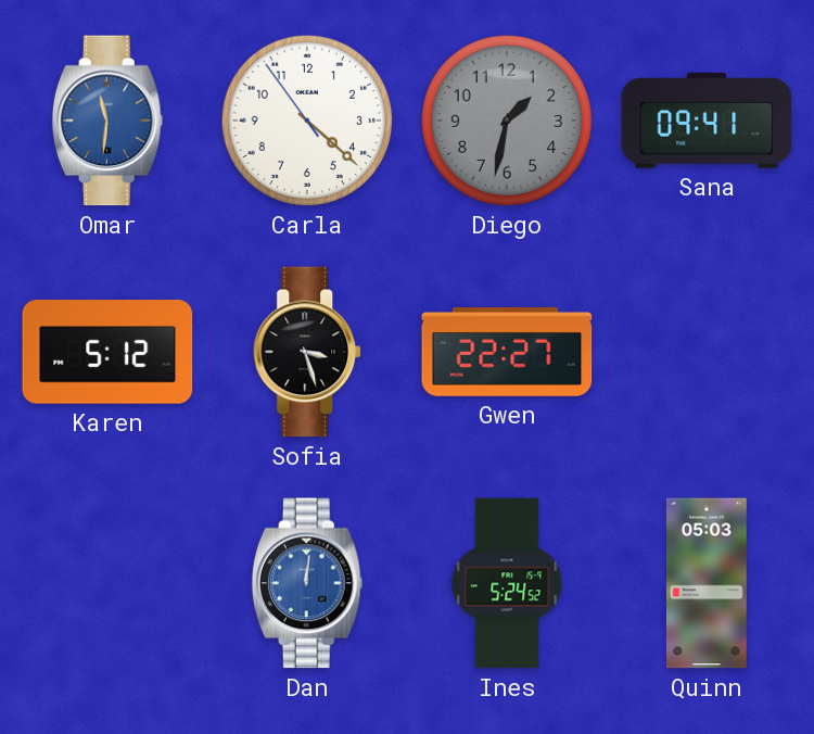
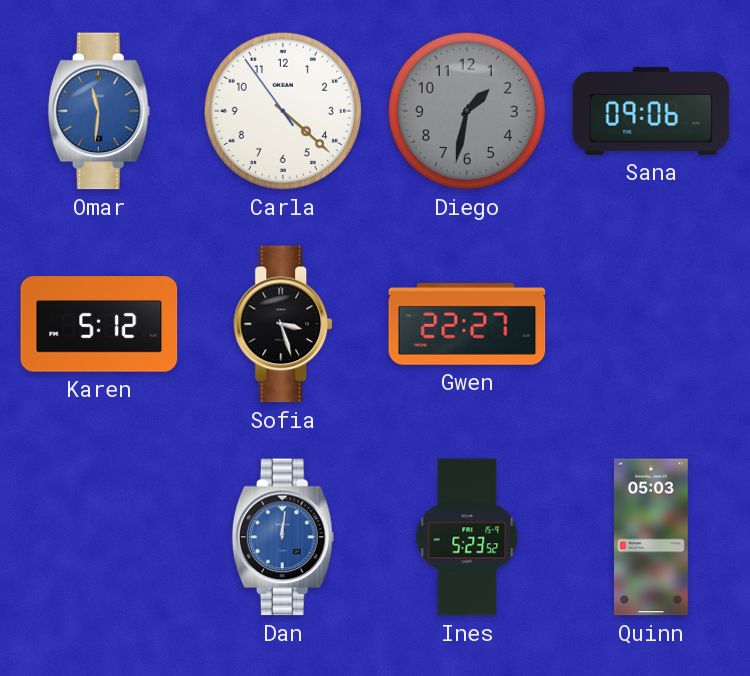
Sana: 09:41 -> 09:06
Ines: 5:24 -> 5:23
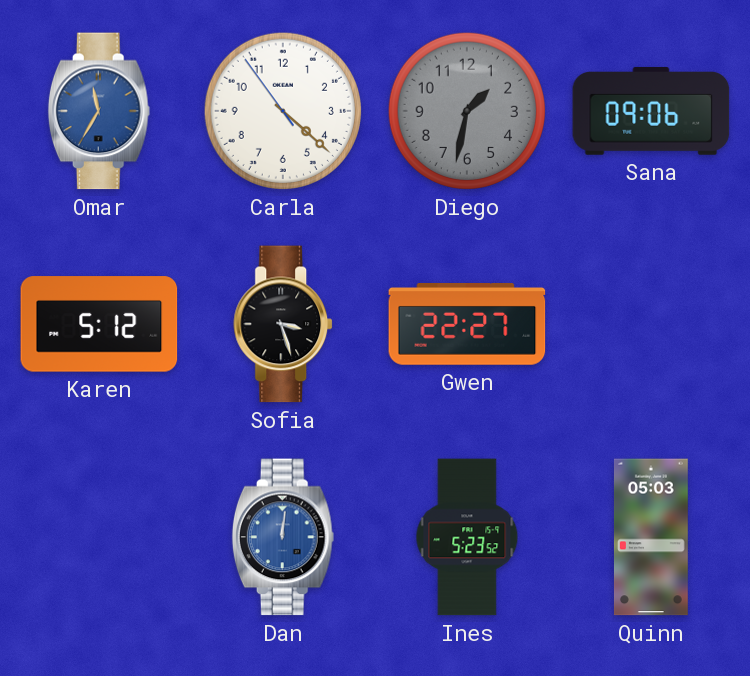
Omar: 11:31 -> 11:35
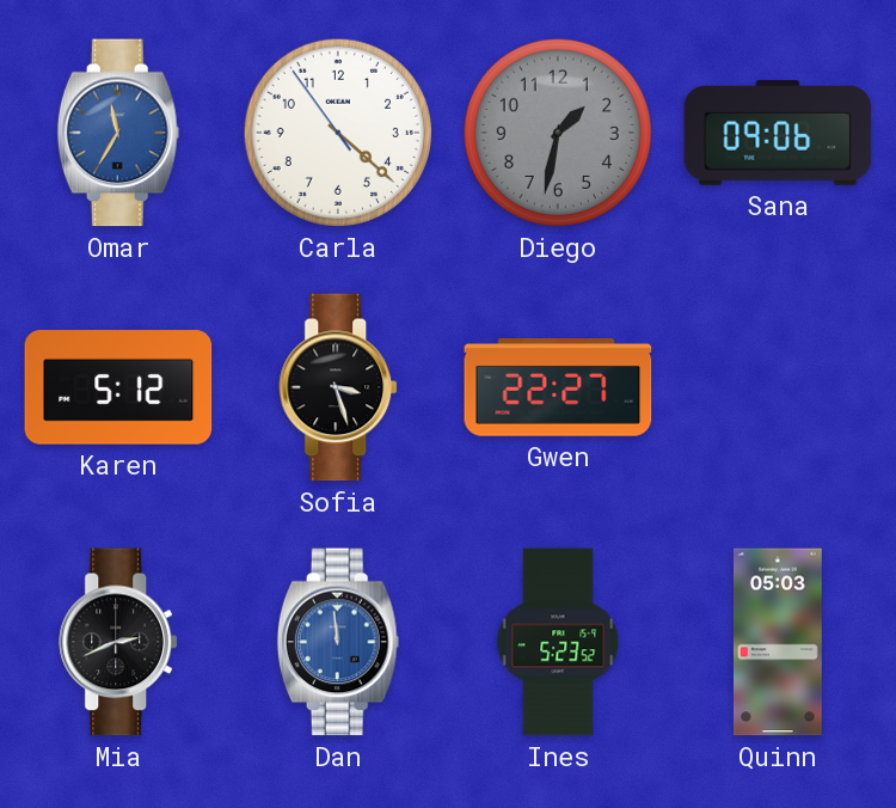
Mia: none -> 2:41
Dan: 12:01 -> 11:59
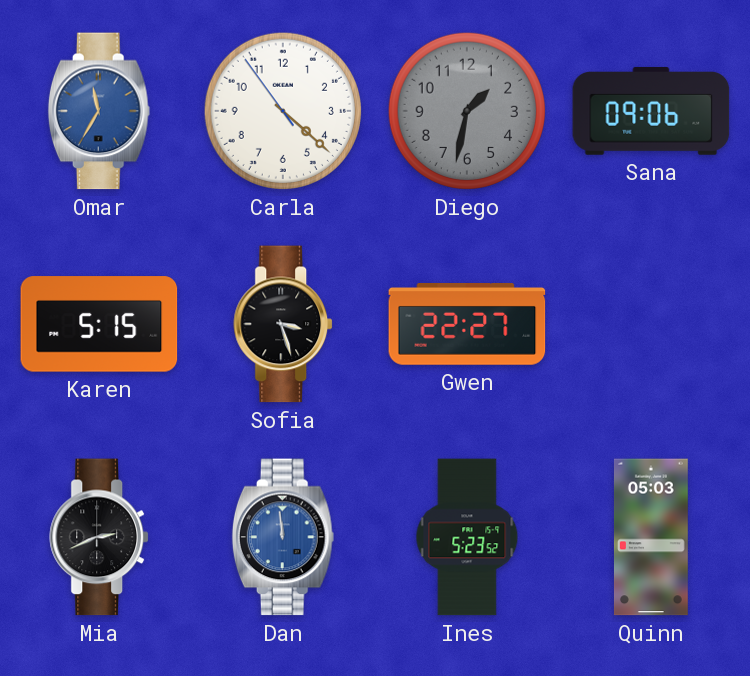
Karen: 5:12 -> 5:15
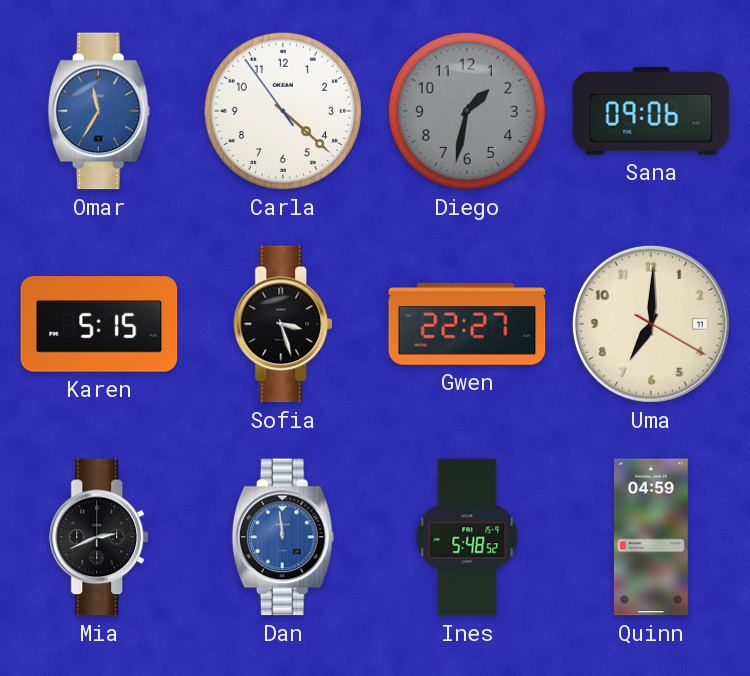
Uma: none -> 7:00
Ines: 5:23 -> 5:48
Quinn: 05:03 -> 04:59
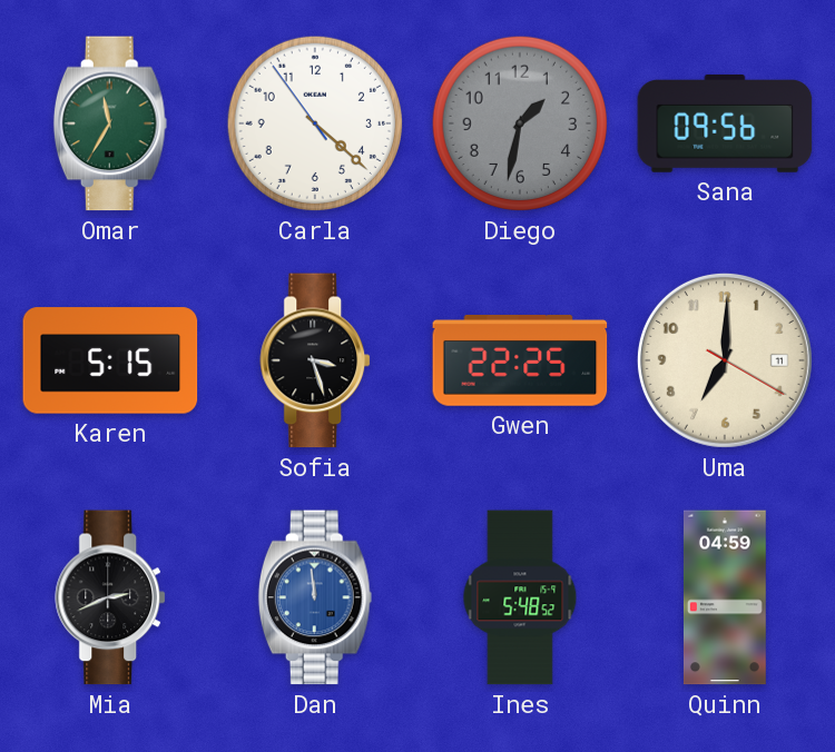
Omar dial: blue -> green
Sana: 09:06 -> 09:56
Gwen: 22:27 -> 22:25
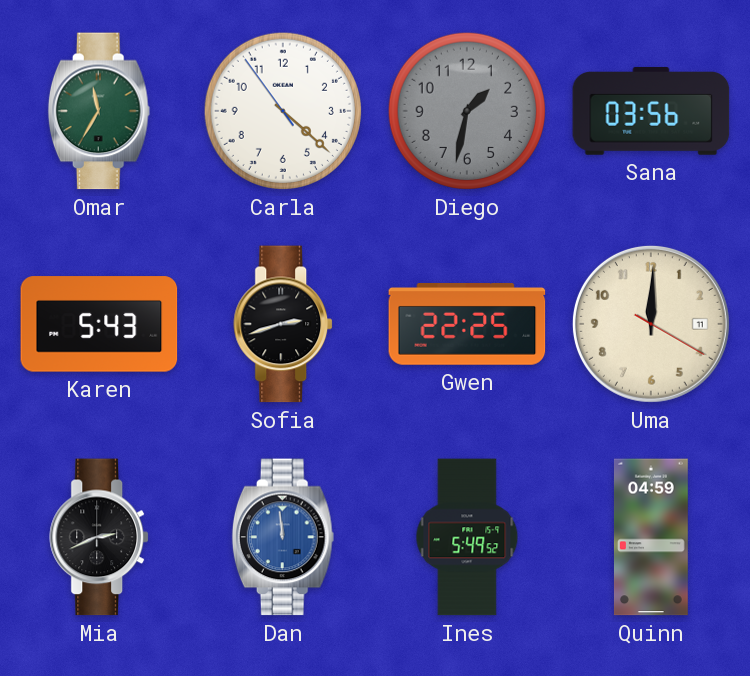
Sana: 09:56 -> 03:56
Karen: 5:15 -> 5:43
Sofia: 3:27 -> 2:42
Uma: 7:00 -> 12:00
Ines: 5:48 -> 5:49
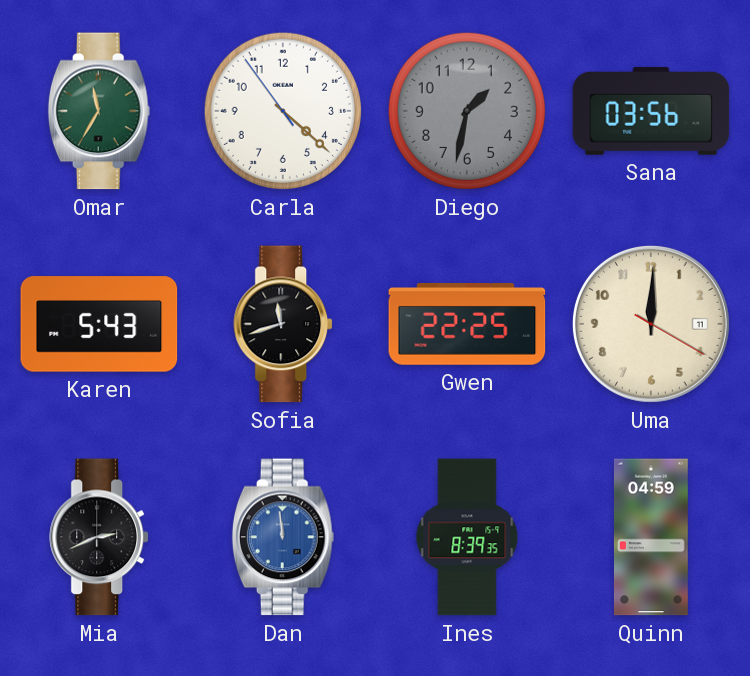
Sofia: 2:42 -> 11:42
Ines: 5:49 -> 8:39
